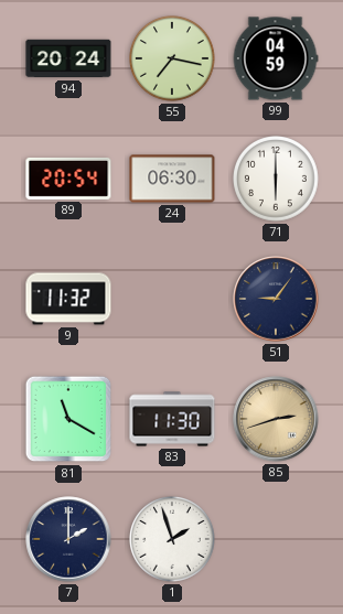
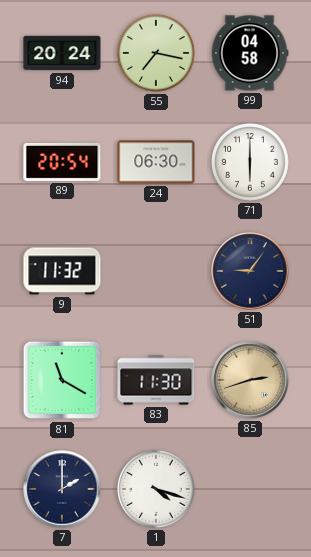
99: 04:59 -> 04:58
1: 1:57 -> 4:18
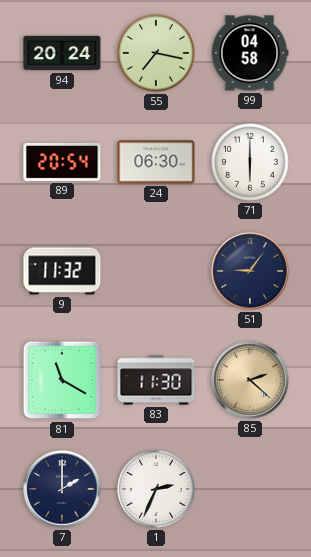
85: 2:42 -> 2:22
1: 4:18 -> 2:34
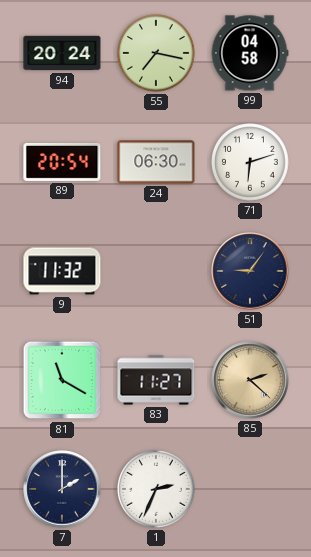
71: 6:00 -> 6:12
83: 11:30 -> 11:27
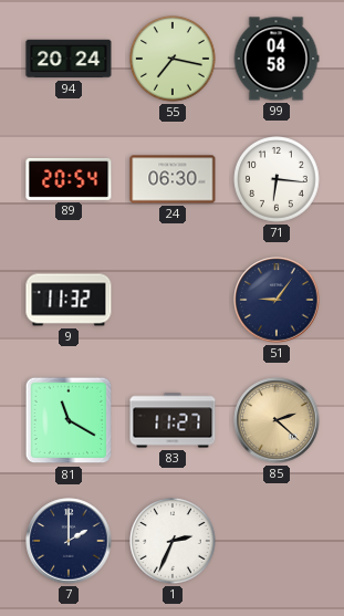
71: 6:12 -> 6:16
